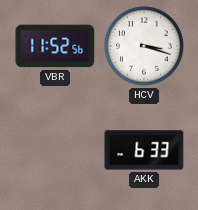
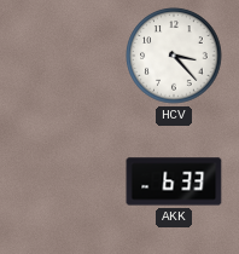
VBR: 11:52 -> none
HCV: 3:18 -> 3:23
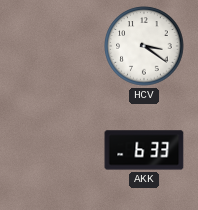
HCV: 3:23 -> 3:21
